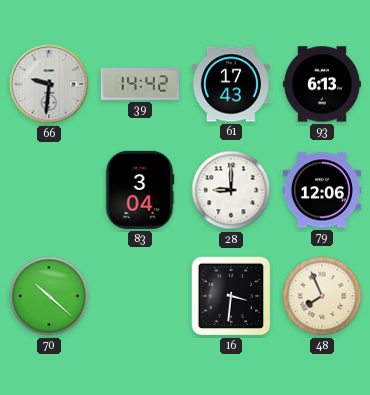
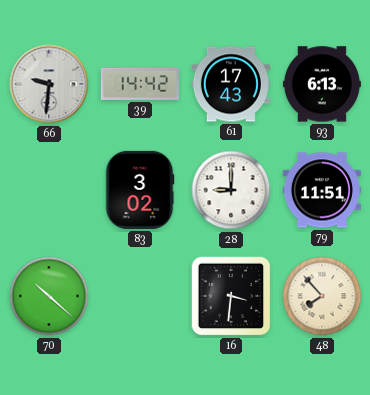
83: 3:04 -> 3:02
79: 12:06 -> 11:51
48: 7:56 -> 7:53
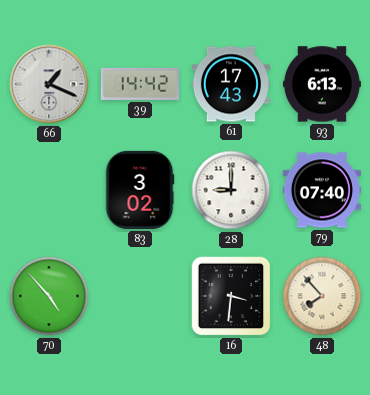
66: 9:31 -> 1:19
79: 11:51 -> 07:40
70: 10:22 -> 4:53
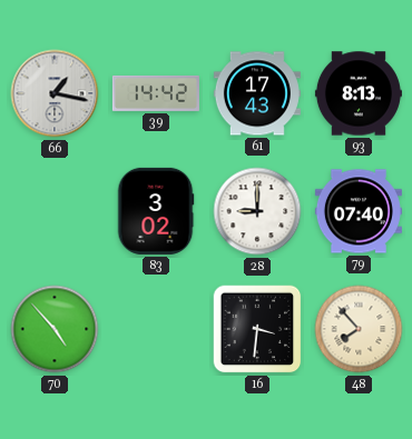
66: 1:19 -> 1:17
93: 6:13 -> 8:13
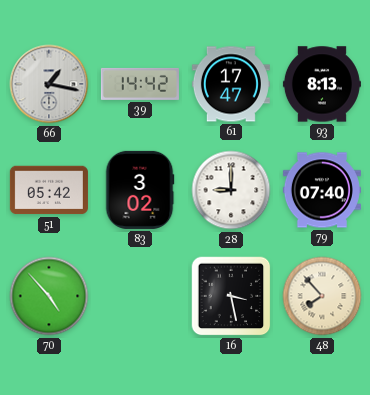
61: 17:43 -> 17:47
51: none -> 05:42
16: 3:31 -> 3:28
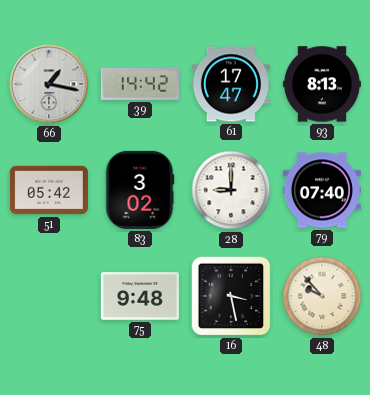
70: 4:53 -> none
75: none -> 9:48
48: 7:53 -> 9:53
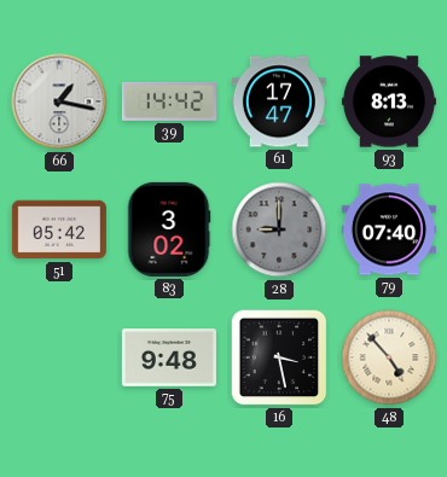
28 dial: white -> grey
48: 9:53 -> 4:53
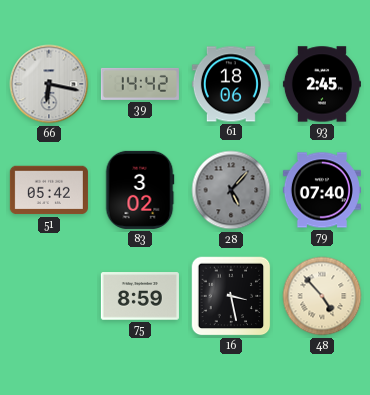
66: 1:17 -> 6:17
61: 17:47 -> 18:06
93: 8:13 -> 2:45
28: 9:00 -> 5:07
75: 9:48 -> 8:59
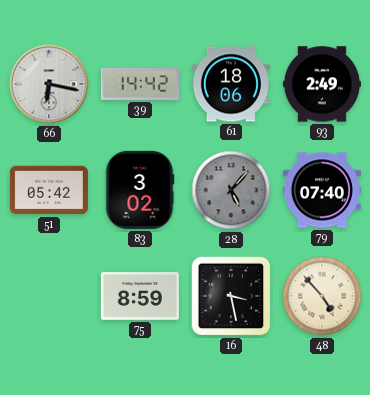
93: 2:45 -> 2:49
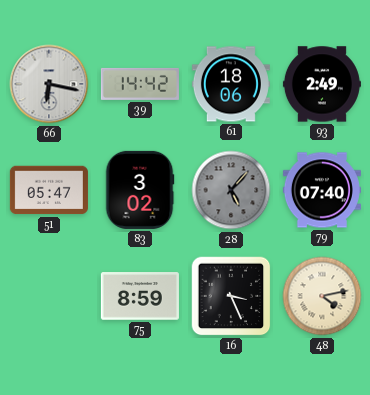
51: 05:42 -> 05:47
16: 3:28 -> 3:26
48: 4:53 -> 4:13
